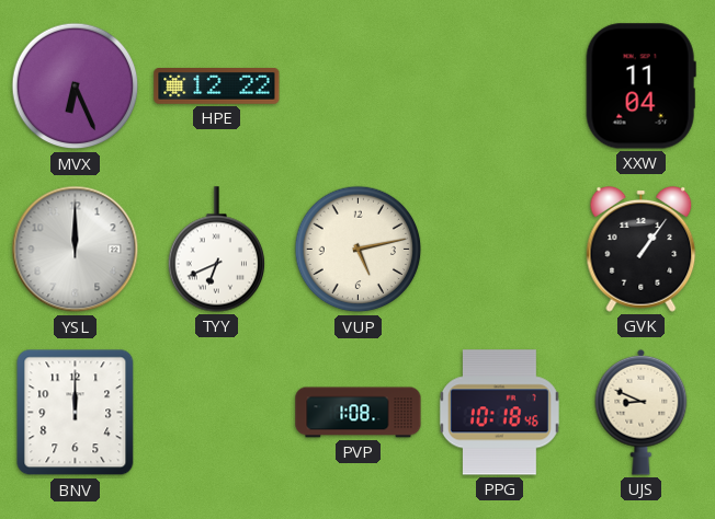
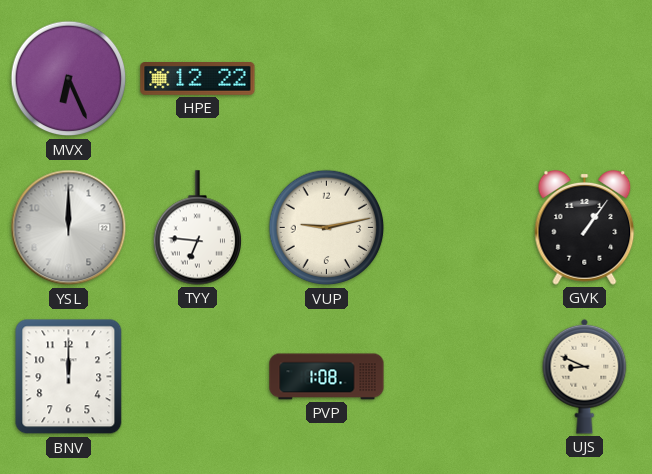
XXW: 11:04 -> none
TYY: 6:41 -> 6:46
VUP: 5:13 -> 9:13
PPG: 10:18 -> none
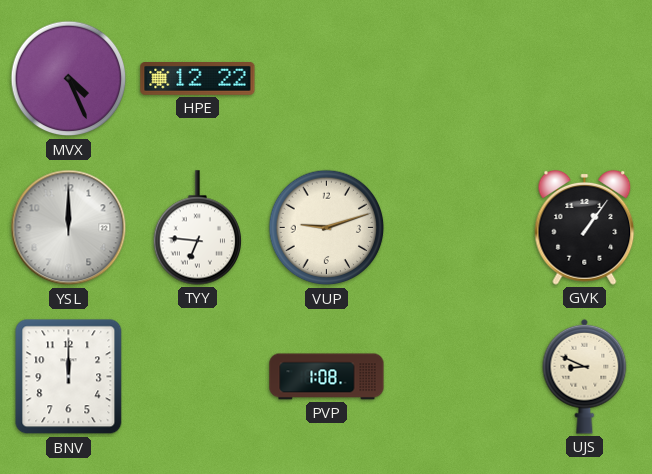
MVX: 6:26 -> 4:26
VUP: 9:13 -> 9:12
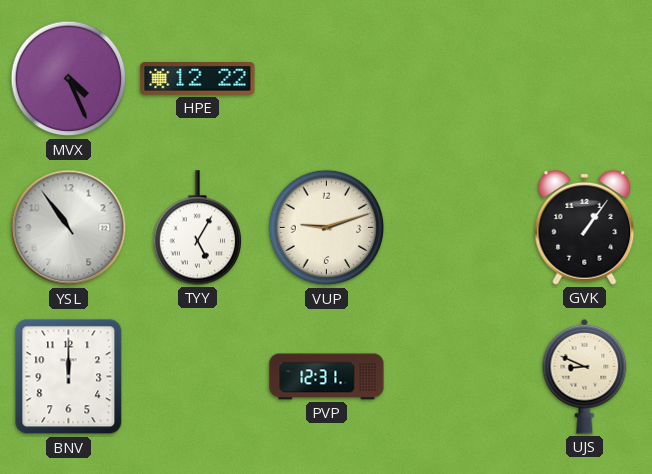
YSL: 12:00 -> 10:54
TYY: 6:46 -> 5:05
PVP: 1:08 -> 12:31
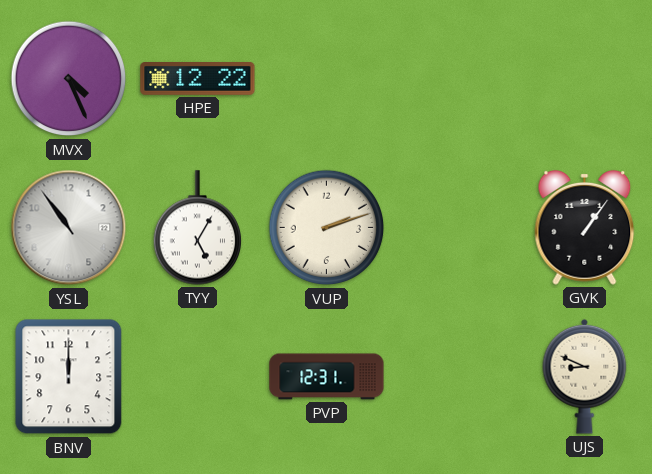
VUP: 9:12 -> 2:12
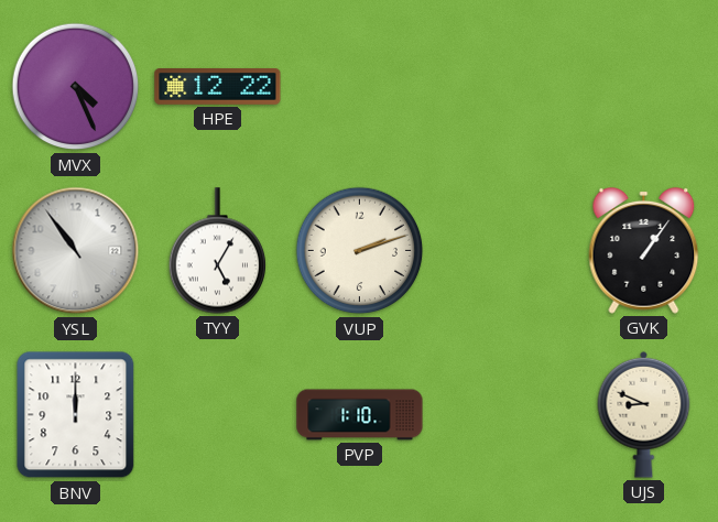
PVP: 12:31 -> 1:10
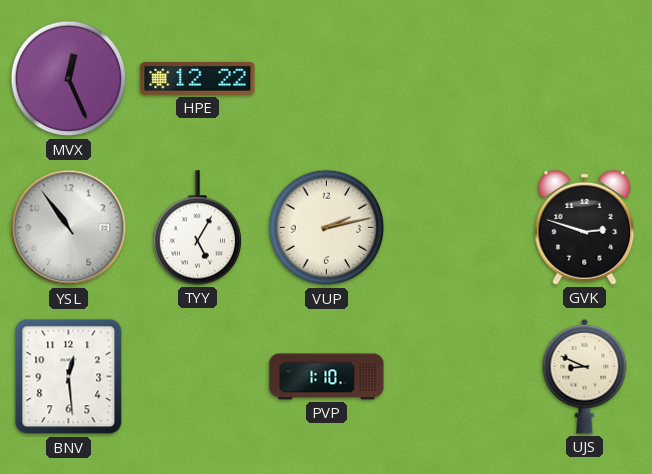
MVX: 4:26 -> 12:26
VUP: 2:12 -> 2:13
GVK: 1:06 -> 2:48
BNV: 12:00 -> 12:29
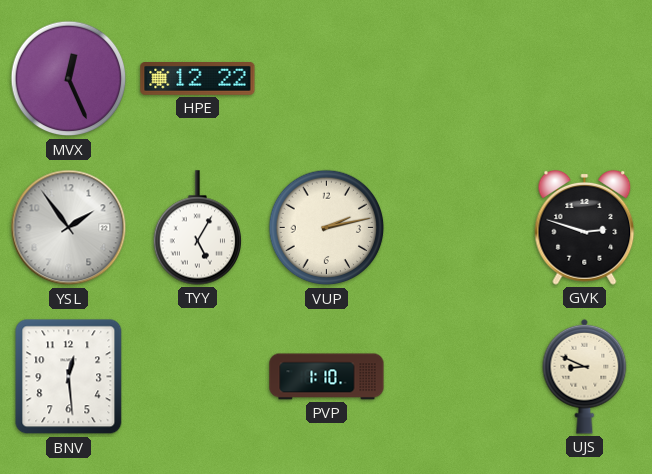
YSL: 10:54 -> 1:54
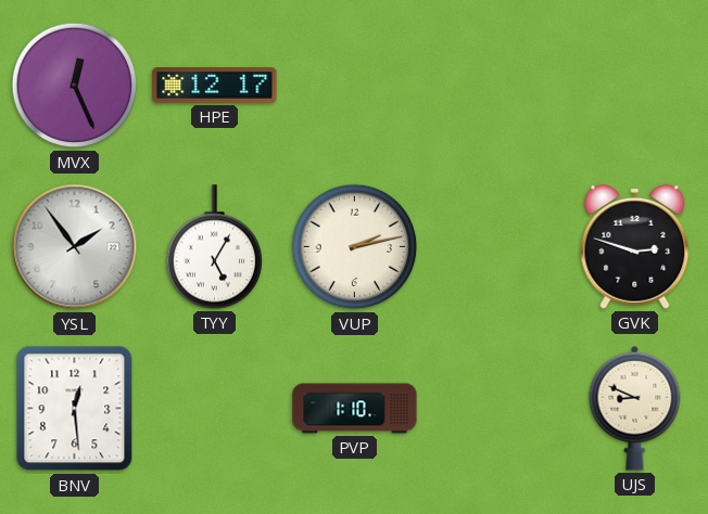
HPE: 12:22 -> 12:17
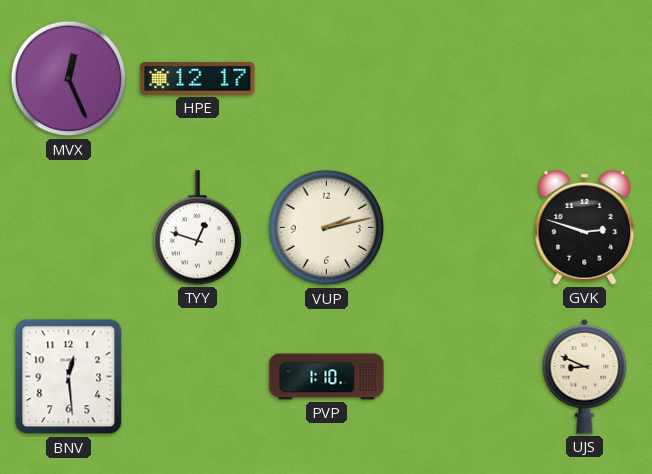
YSL: 1:54 -> none
TYY: 5:05 -> 12:48
